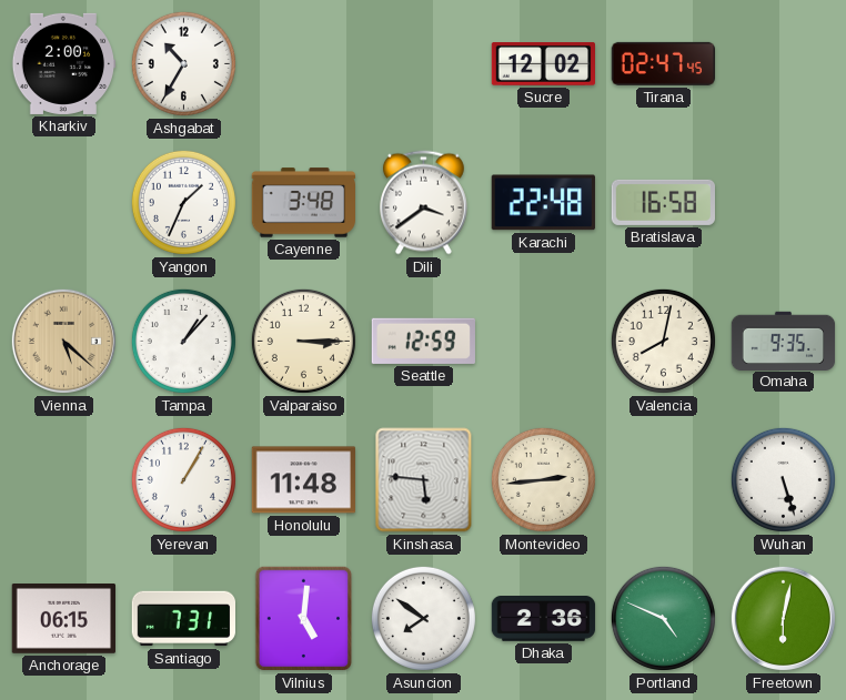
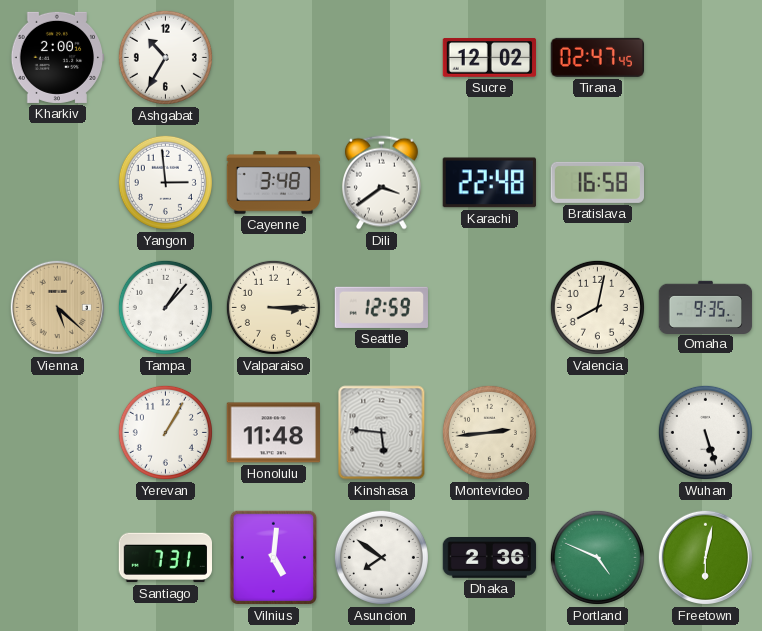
Yangon: 1:34 -> 2:59
Anchorage: 06:15 -> none
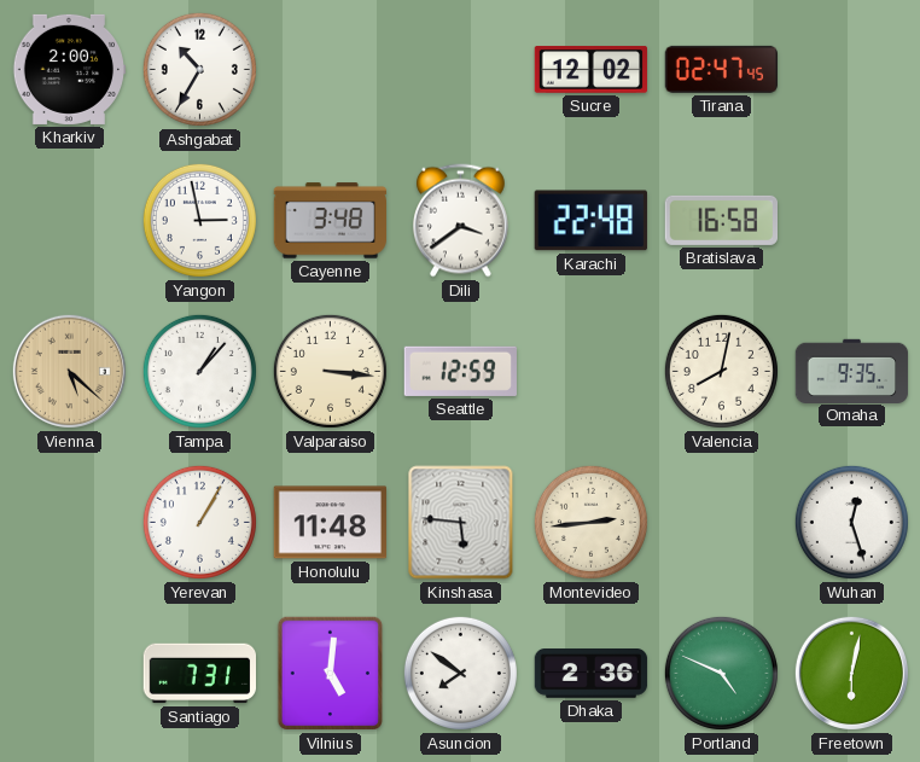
Yangon: 2:59 -> 2:58
Valparaiso: 3:15 -> 3:16
Wuhan: 5:27 -> 12:27
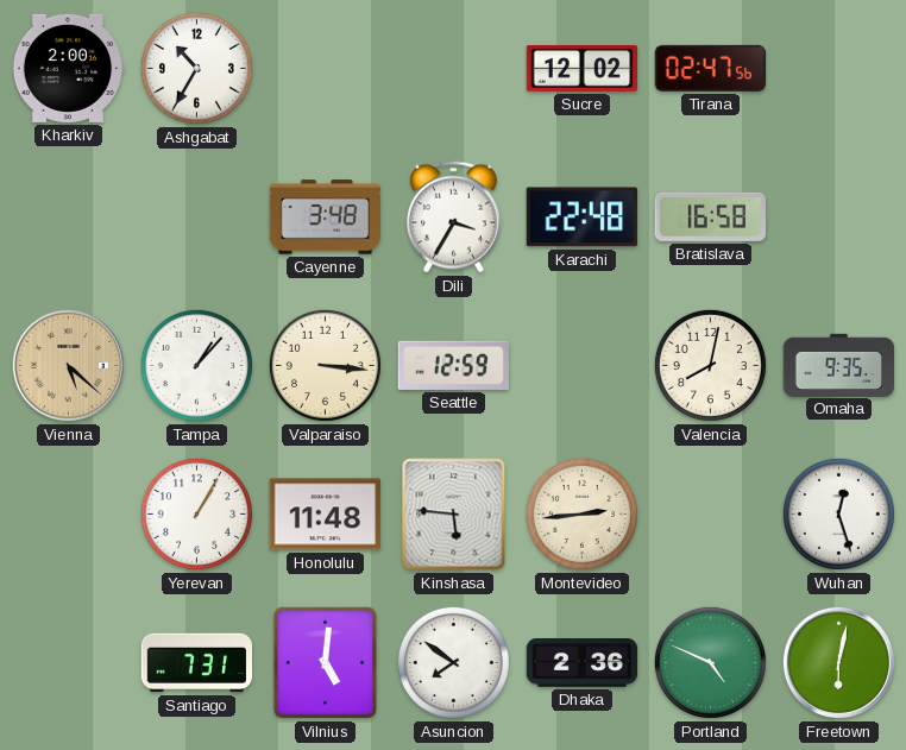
Tirana: 02:47:45 -> 02:47:56
Yangon: 2:58 -> none
Dili: 3:39 -> 3:35
